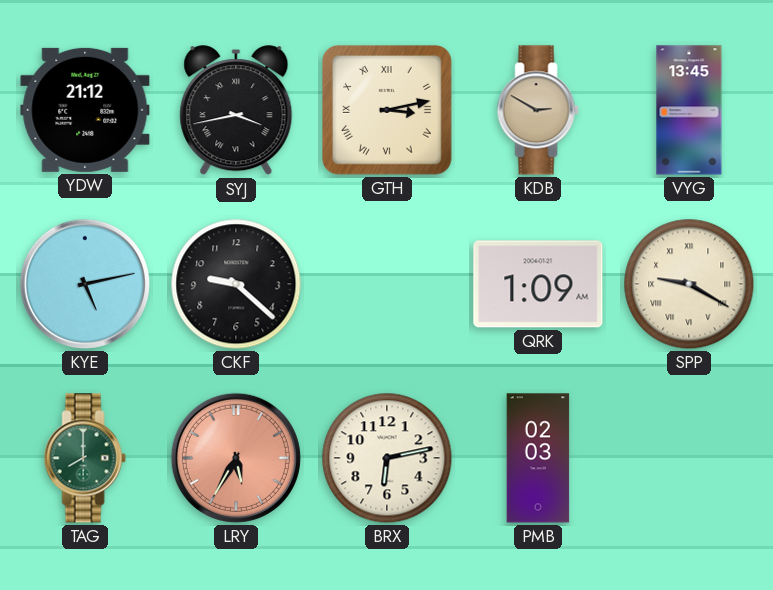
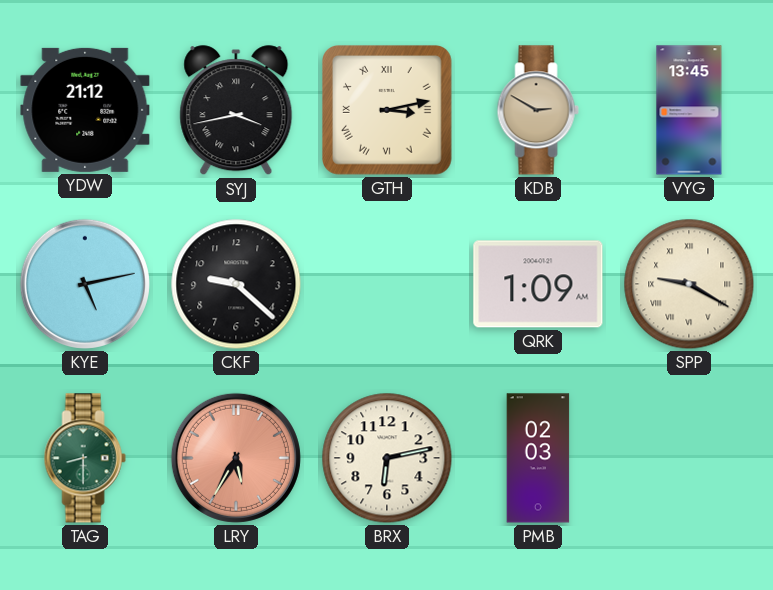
TAG: 8:00 -> 8:30
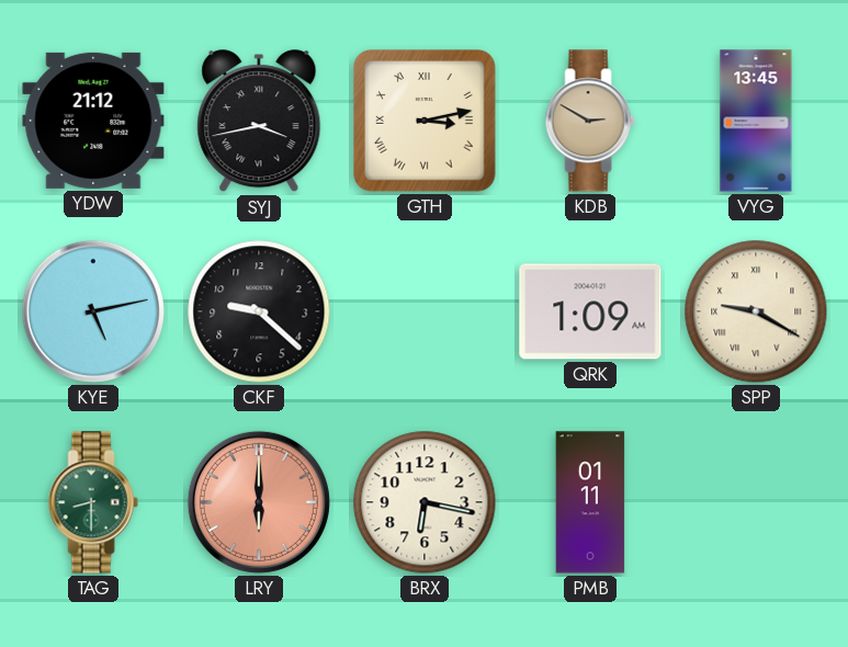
LRY: 5:35 -> 6:00
BRX: 6:13 -> 6:17
PMB: 02:03 -> 01:11
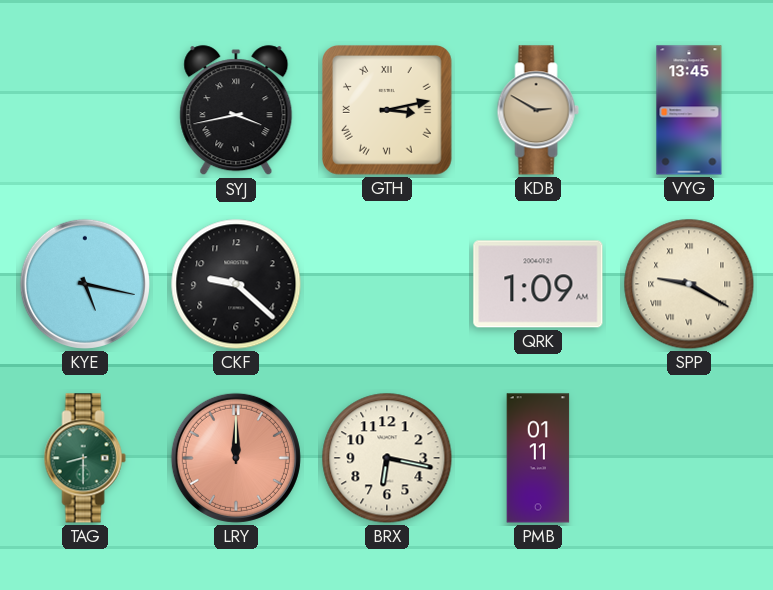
YDW: 21:12 -> none
KYE: 5:13 -> 5:17
LRY: 6:00 -> 12:00
